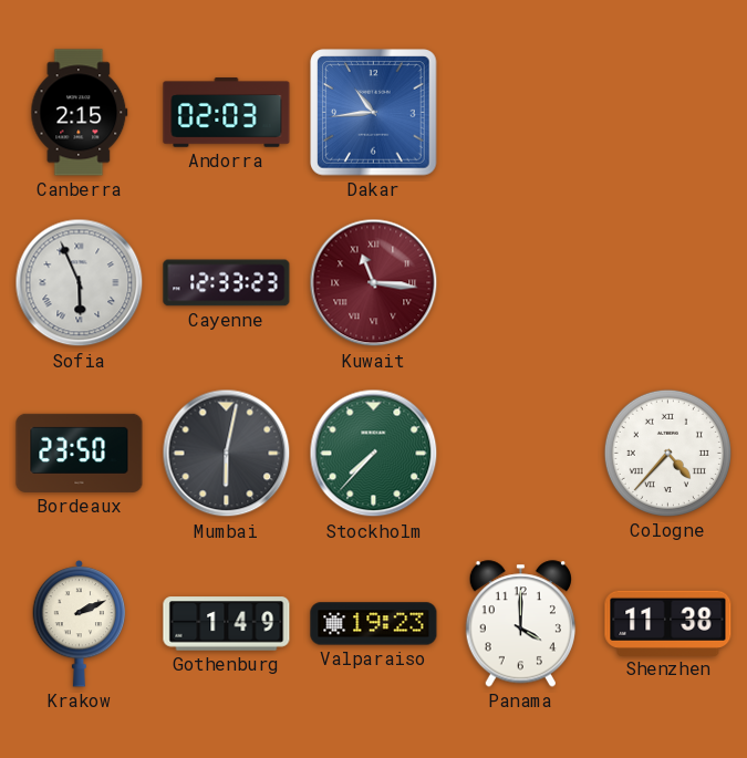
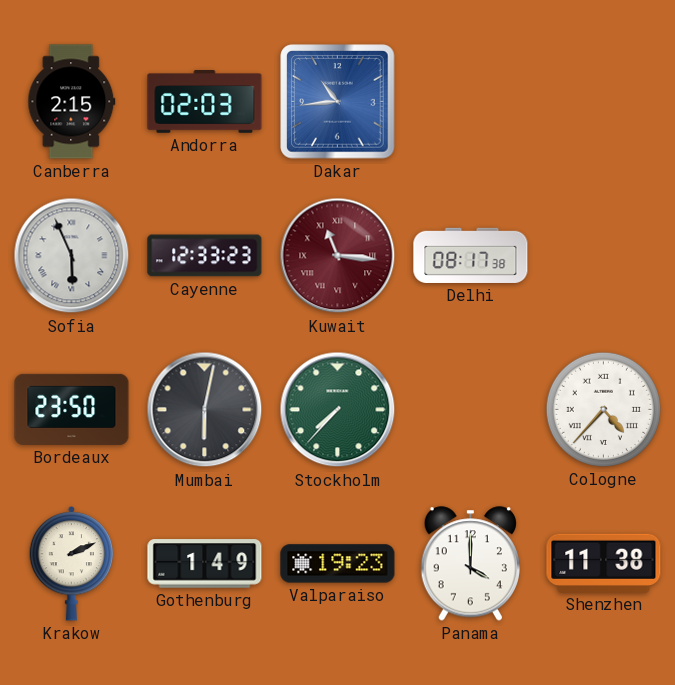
Delhi: none -> 08:17
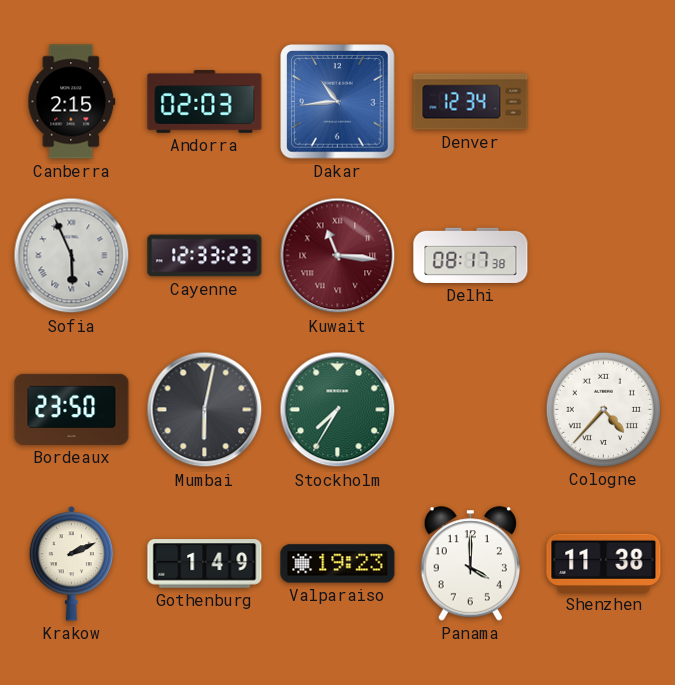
Denver: none -> 12:34
Stockholm: 7:37 -> 7:35
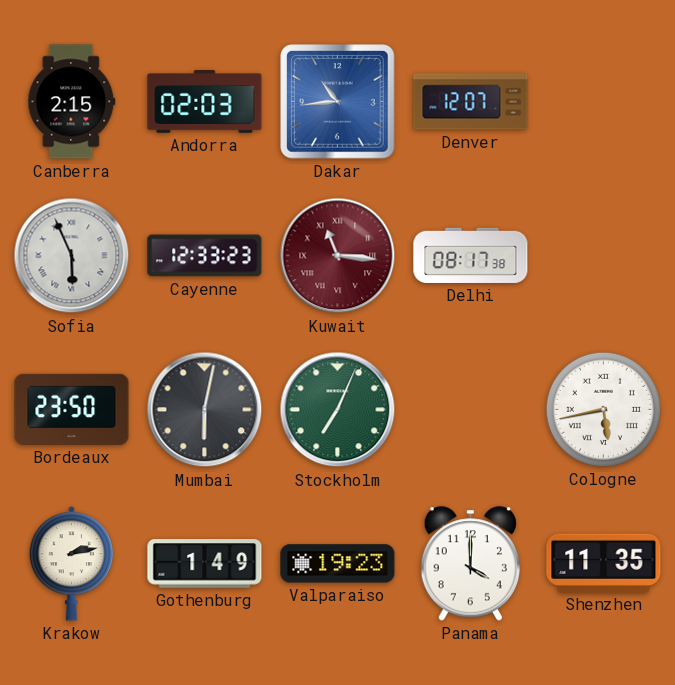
Denver: 12:34 -> 12:07
Stockholm: 7:35 -> 7:04
Cologne: 4:37 -> 5:43
Krakow: 2:11 -> 2:13
Shenzhen: 11:38 -> 11:35
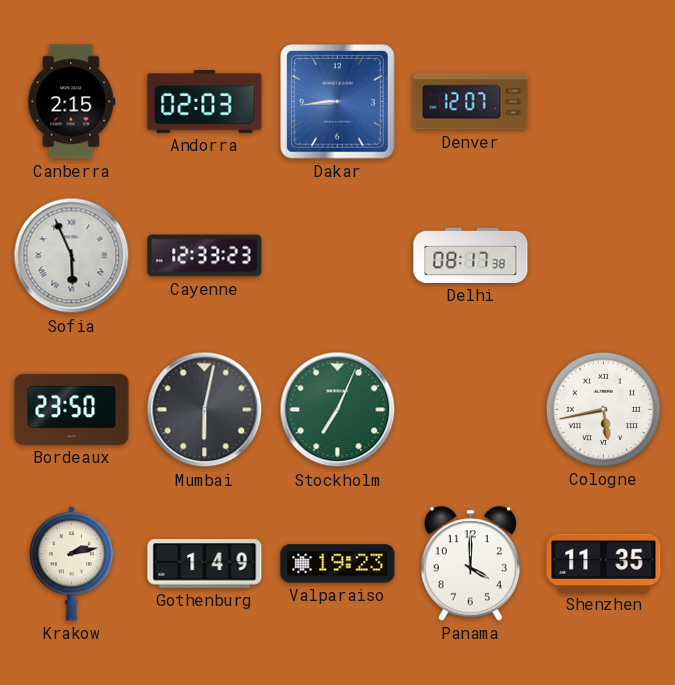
Dakar: 10:44 -> 8:44
Kuwait: 11:16 -> none
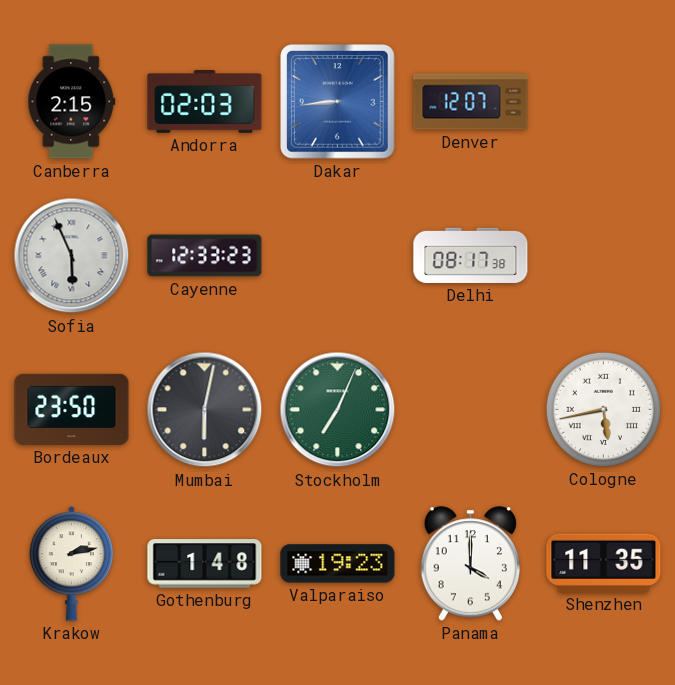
Gothenburg: 1:49 -> 1:48
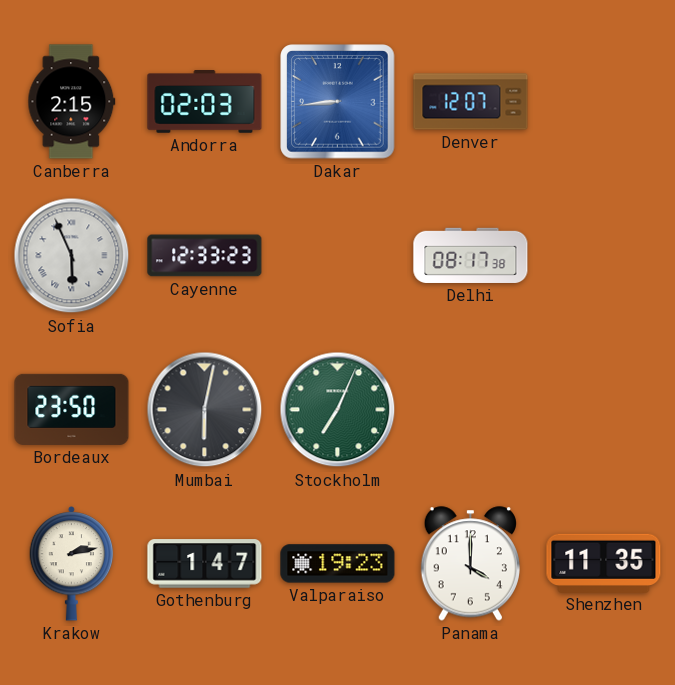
Cologne: 5:43 -> none
Gothenburg: 1:48 -> 1:47
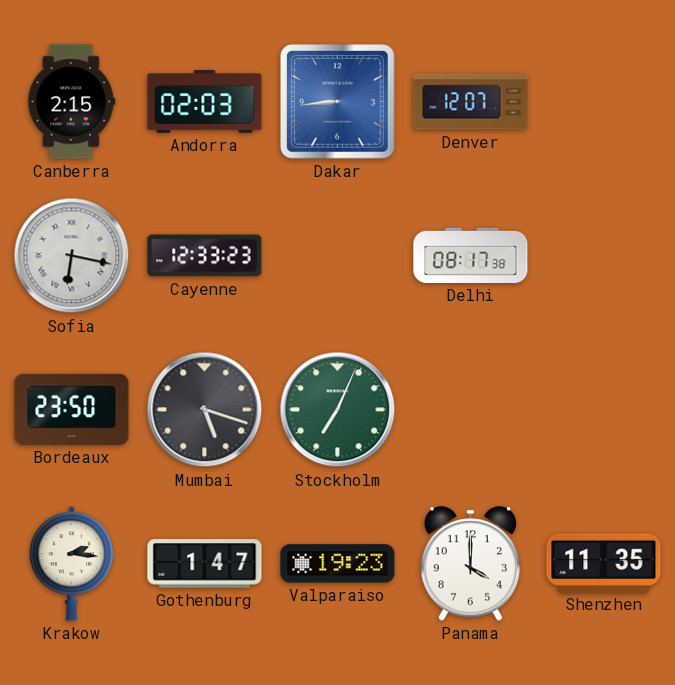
Sofia: 5:56 -> 6:17
Mumbai: 6:02 -> 5:18
Krakow: 2:13 -> 2:16
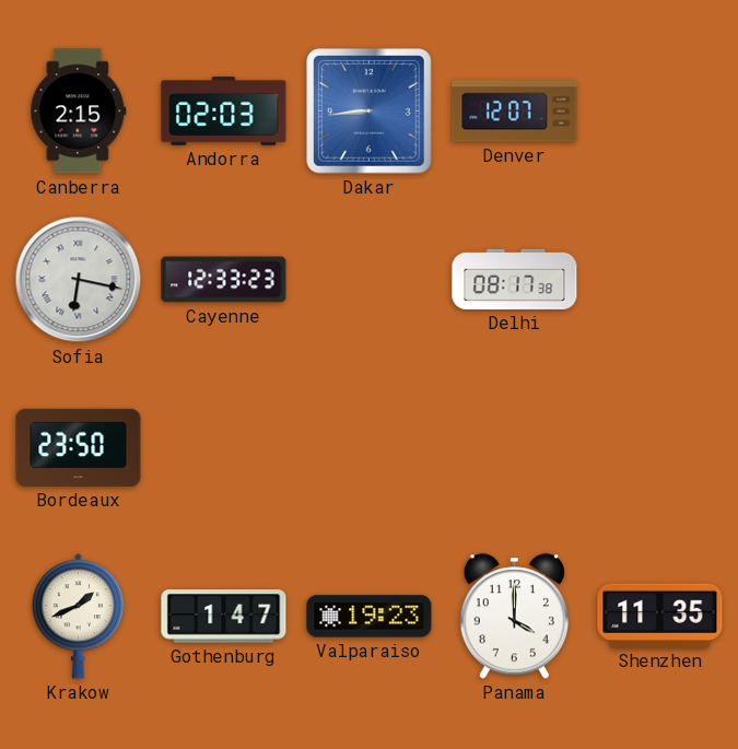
Mumbai: 5:18 -> none
Stockholm: 7:04 -> none
Krakow: 2:16 -> 1:41
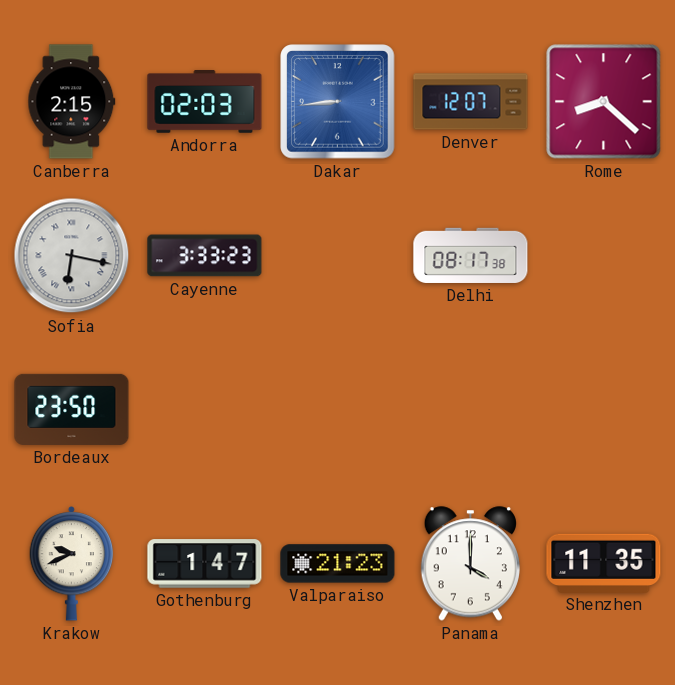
Rome: none -> 8:22
Cayenne: 12:33 -> 3:33
Krakow: 1:41 -> 9:41
Valparaiso: 19:23 -> 21:23
